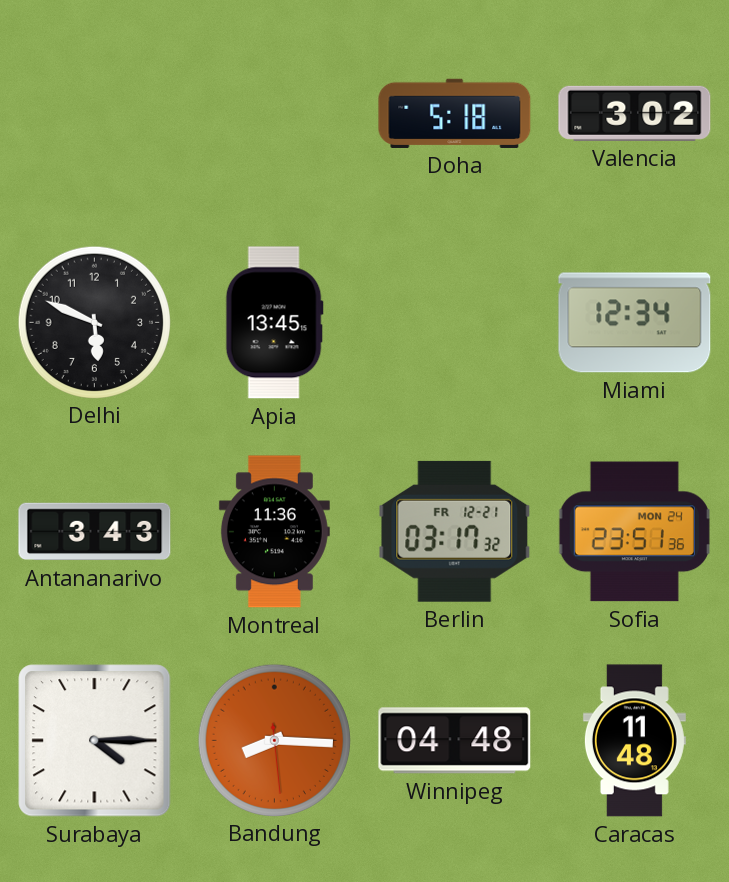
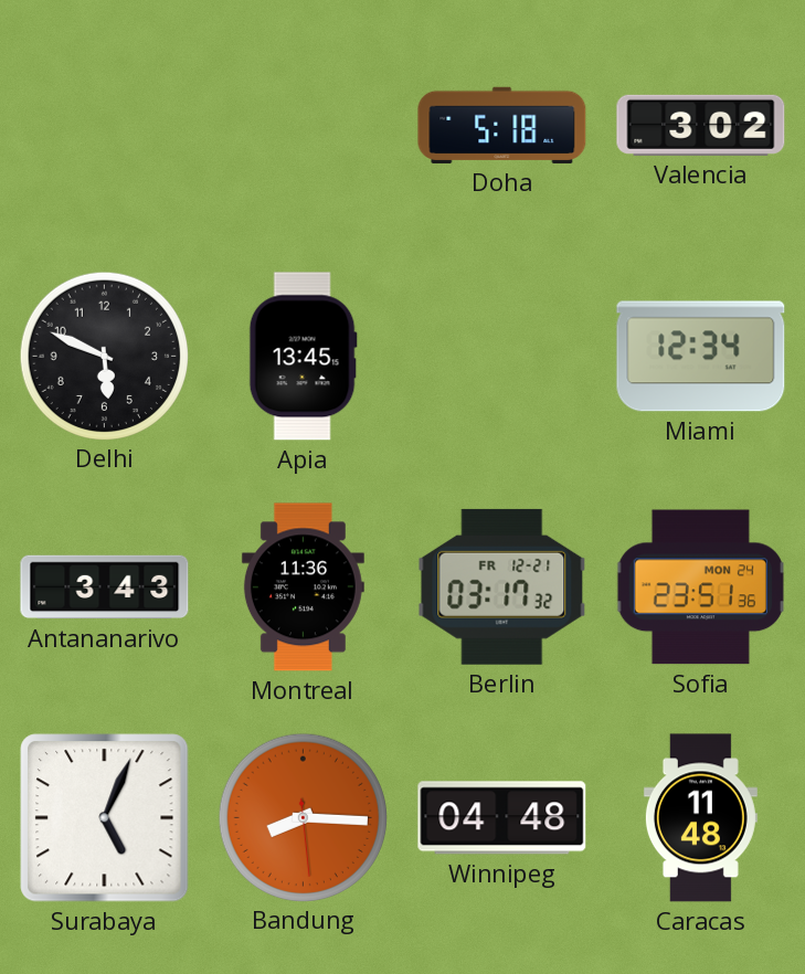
Surabaya: 4:15 -> 5:04
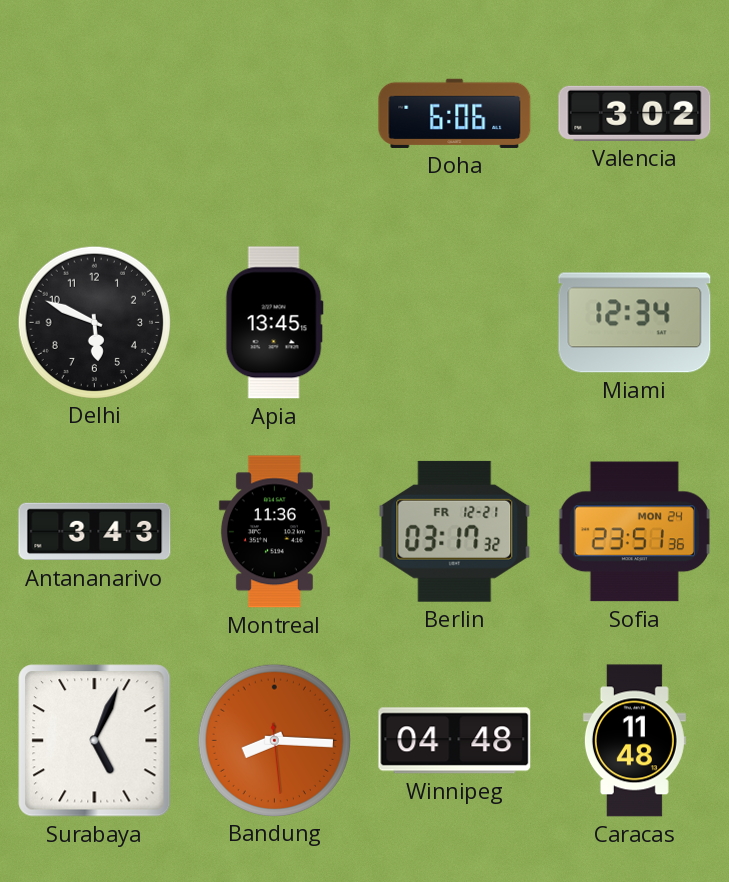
Doha: 5:18 -> 6:06
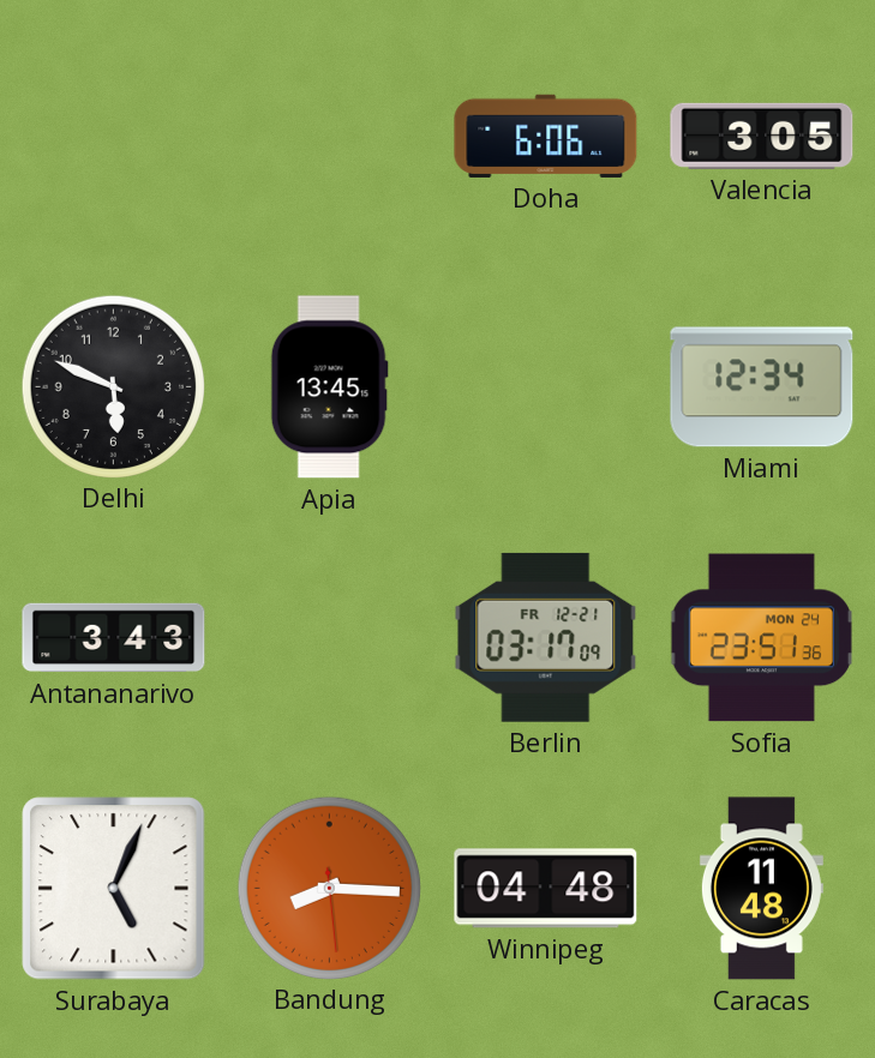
Valencia: 3:02 -> 3:05
Montreal: 11:36 -> none
Berlin: 03:17:32 -> 03:17:09
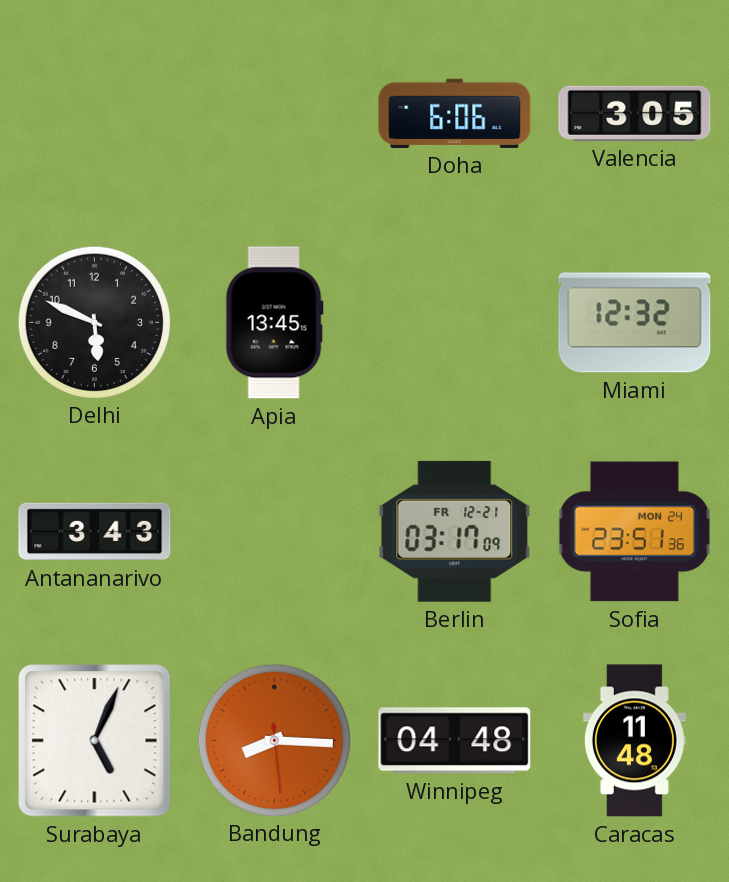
Miami: 12:34 -> 12:32
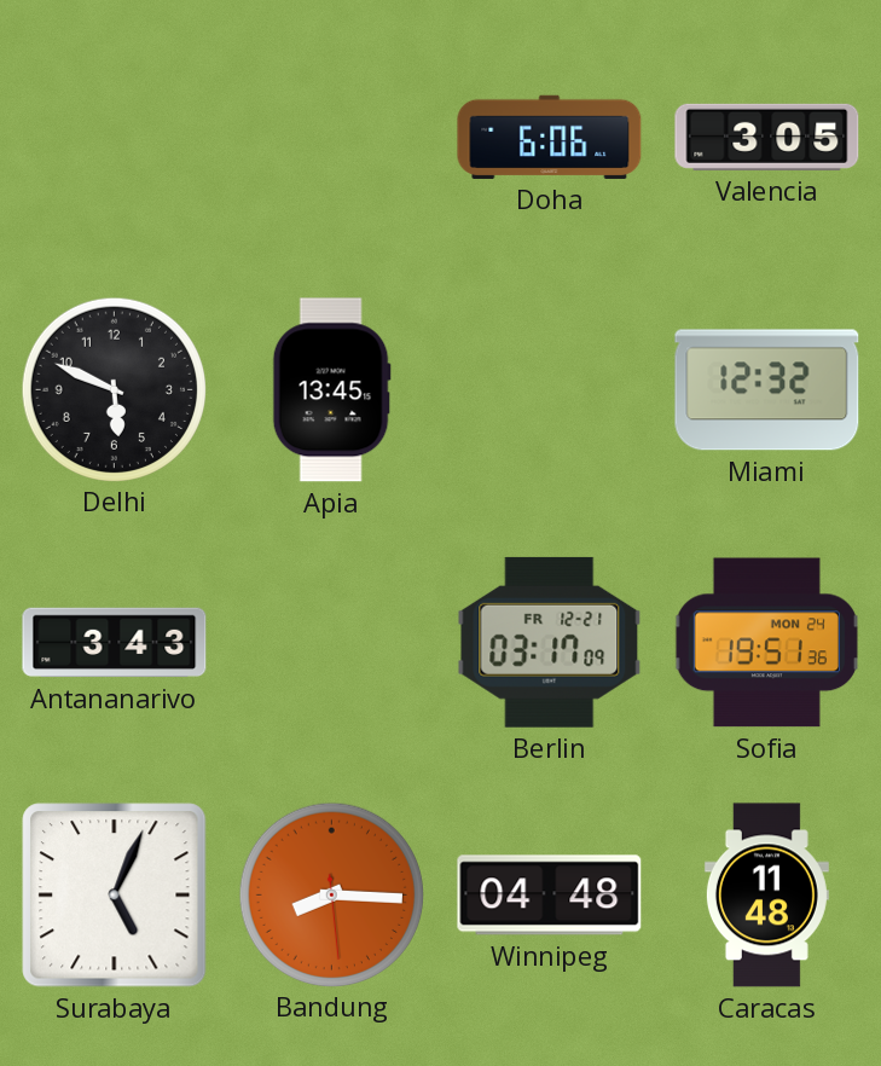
Sofia: 23:51 -> 19:51
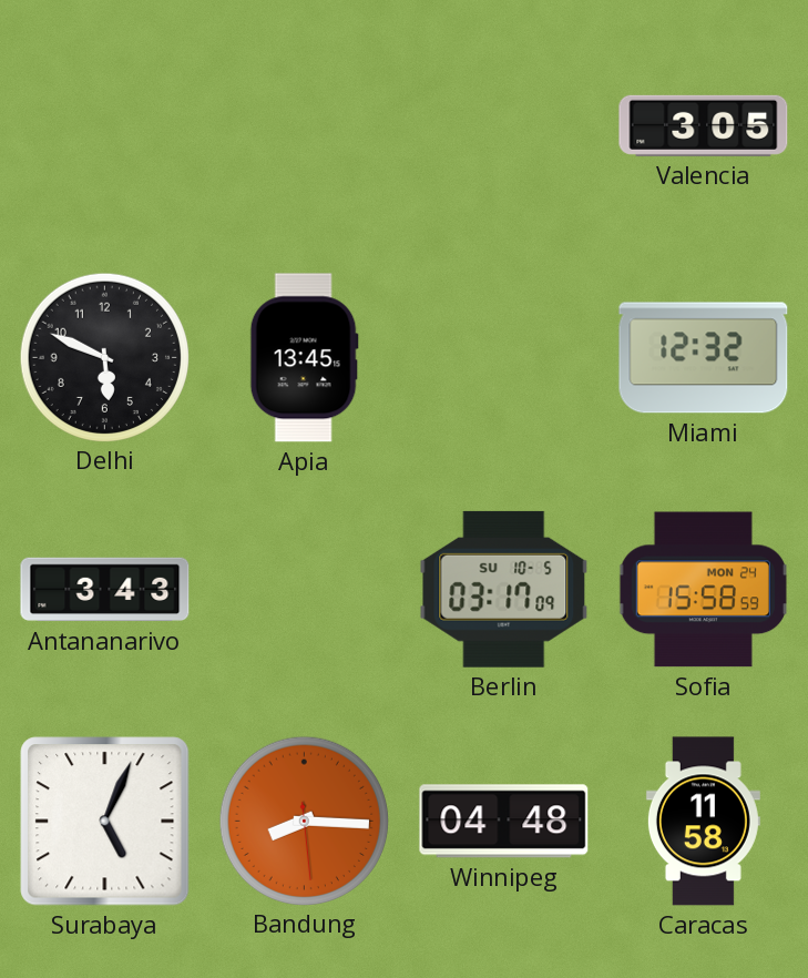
Doha: 6:06 -> none
Berlin date: FR 12-21 -> SU 10-5
Sofia: 19:51 -> 15:58
Caracas: 11:48 -> 11:58
